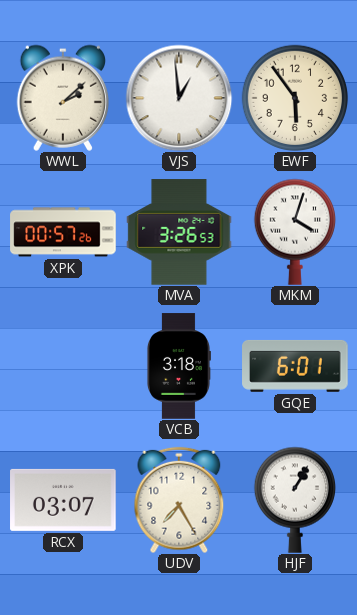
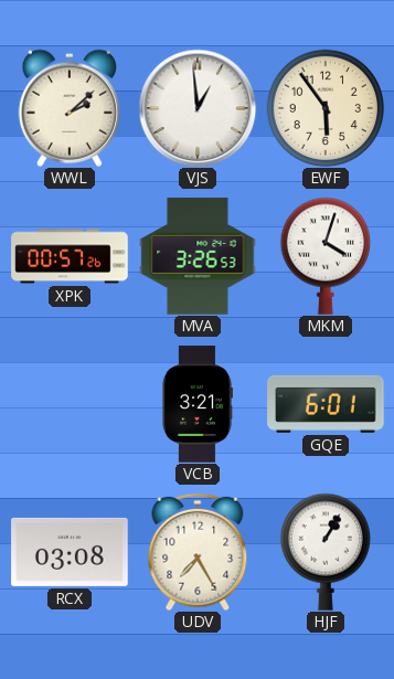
VCB: 3:18 -> 3:21
RCX: 03:07 -> 03:08
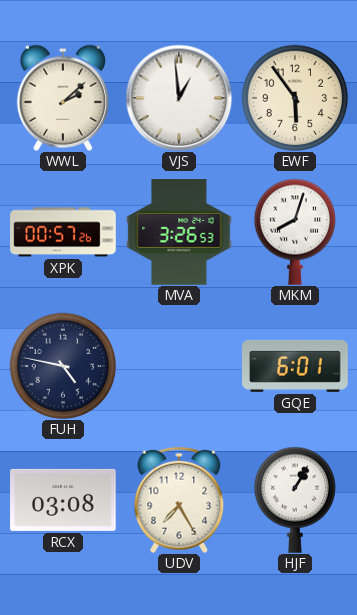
MKM: 4:03 -> 8:03
FUH: none -> 4:47
VCB: 3:21 -> none
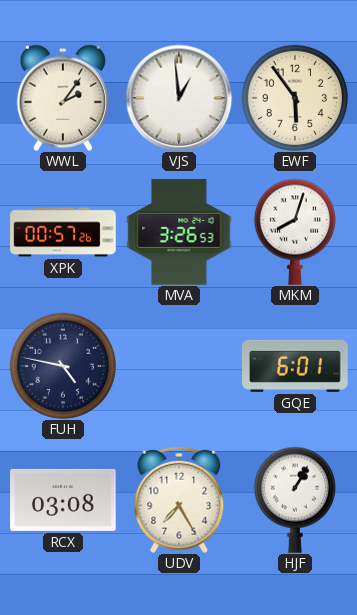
WWL: 2:08 -> 2:06
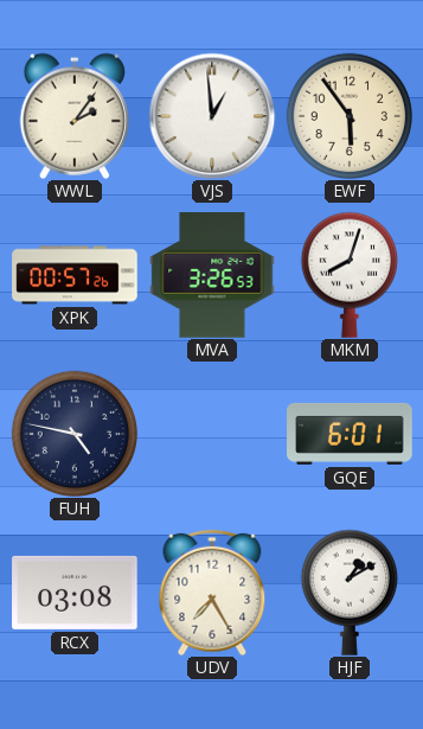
HJF: 1:05 -> 1:10
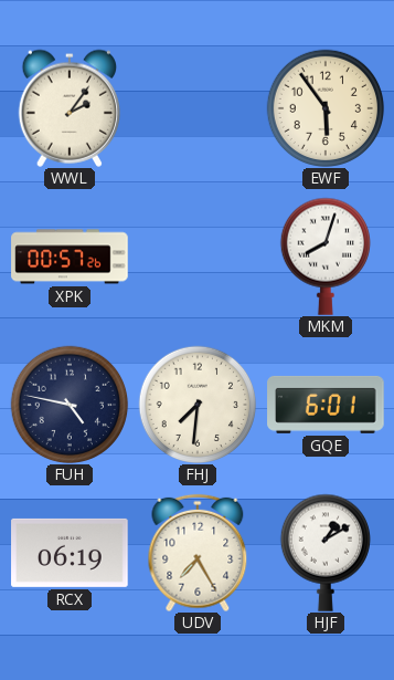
VJS: 12:59 -> none
MVA: 3:26 -> none
FHJ: none -> 7:31
RCX: 03:08 -> 06:19
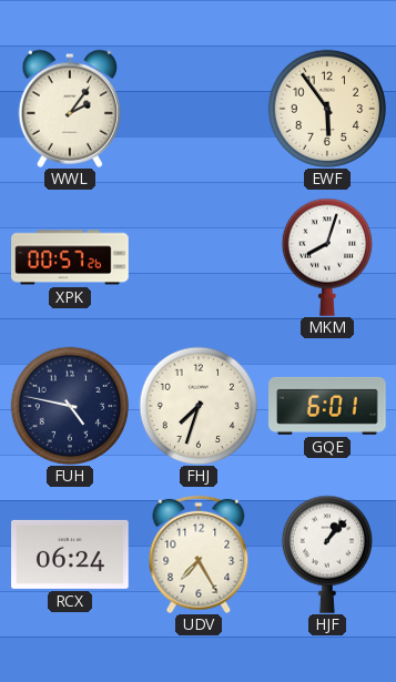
FHJ: 7:31 -> 7:33
RCX: 06:19 -> 06:24
HJF: 1:10 -> 1:07
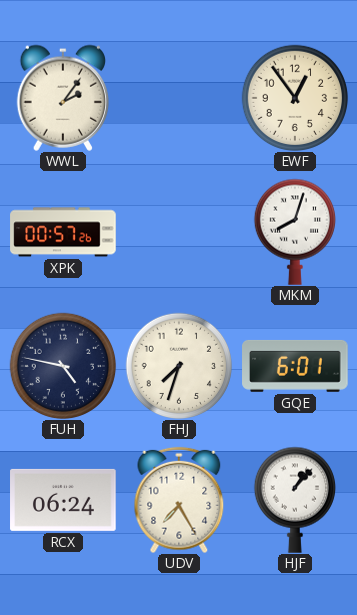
EWF: 5:54 -> 12:54
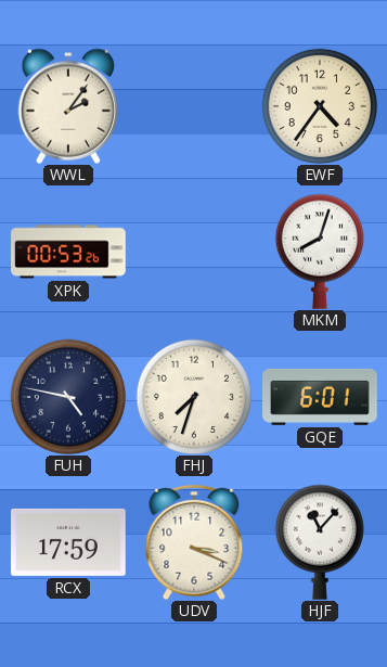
EWF: 12:54 -> 4:36
XPK: 00:57 -> 00:53
RCX: 06:24 -> 17:59
UDV: 7:25 -> 3:19
HJF: 1:07 -> 11:07
